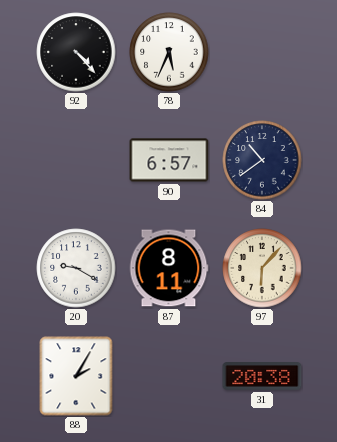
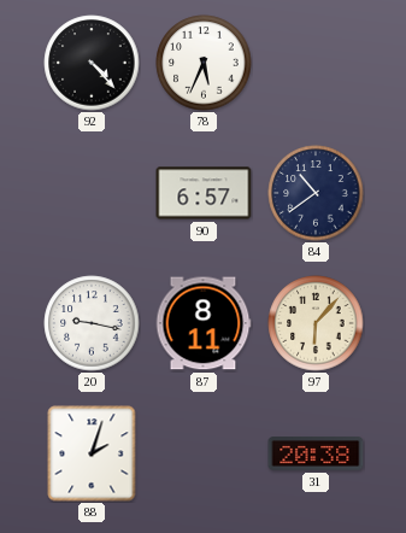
20: 9:20 -> 9:17
88: 2:05 -> 2:03
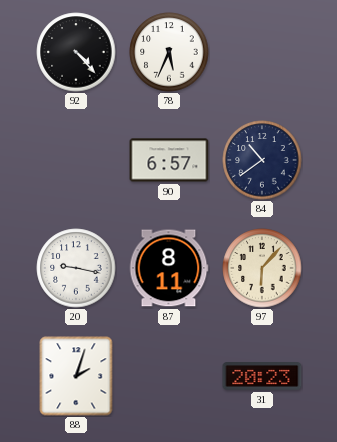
31: 20:38 -> 20:23
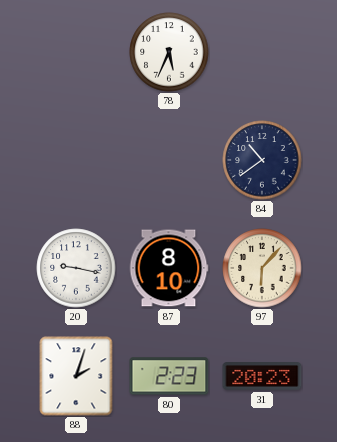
92: 4:23 -> none
90: 6:57 -> none
87: 8:11 -> 8:10
80: none -> 2:23
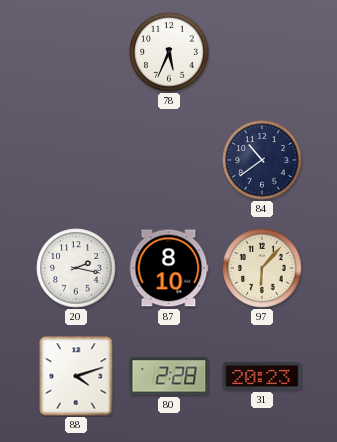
20: 9:17 -> 2:17
88: 2:03 -> 4:12
80: 2:23 -> 2:28
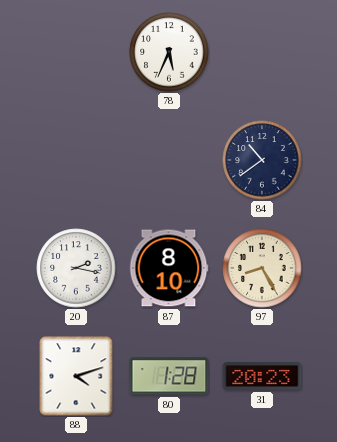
97: 6:07 -> 8:25
80: 2:28 -> 1:28
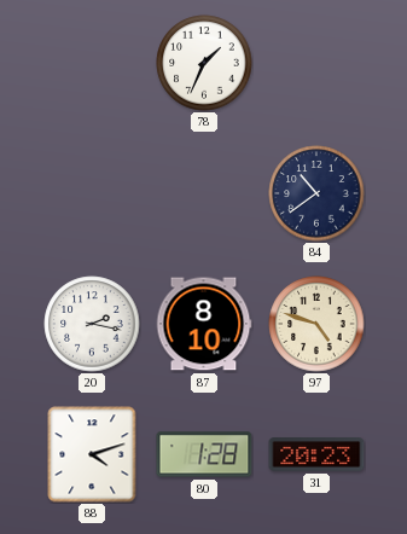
78: 5:34 -> 1:34
97: 8:25 -> 4:48
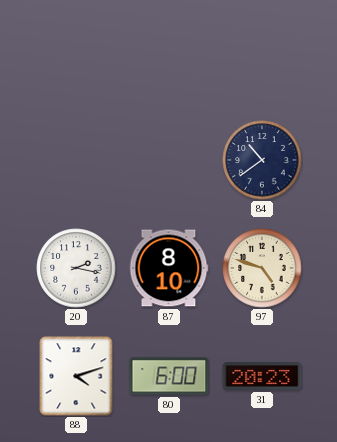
78: 1:34 -> none
80: 1:28 -> 6:00
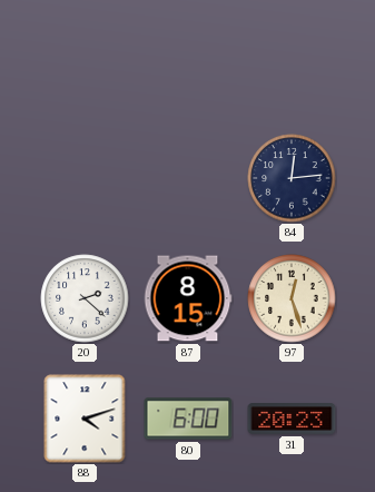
84: 10:39 -> 12:14
20: 2:17 -> 2:22
87: 8:10 -> 8:15
97: 4:48 -> 12:27
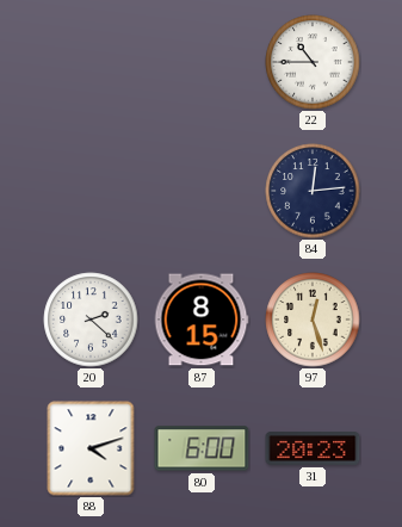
22: none -> 10:45
